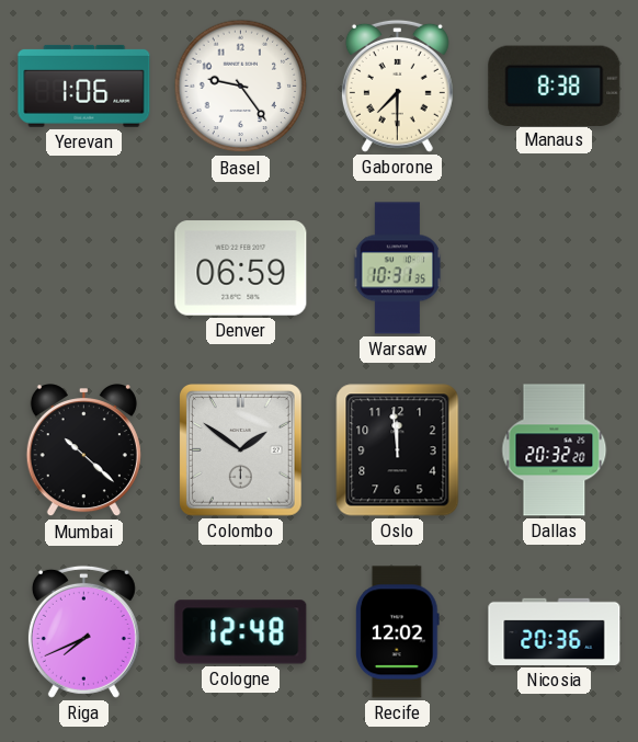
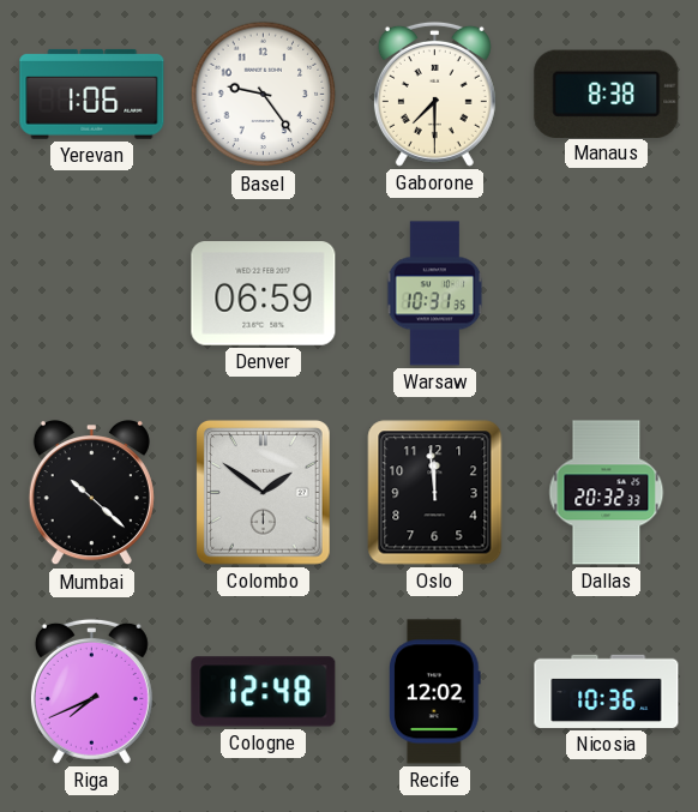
Dallas: 20:32:20 -> 20:32:33
Nicosia: 20:36 -> 10:36
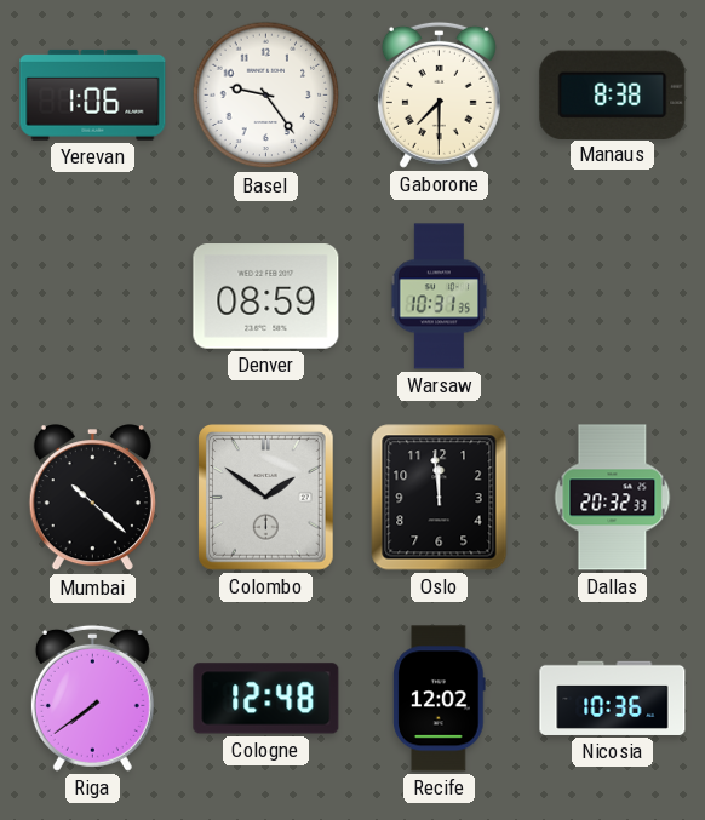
Denver: 06:59 -> 08:59
Riga: 7:41 -> 7:39
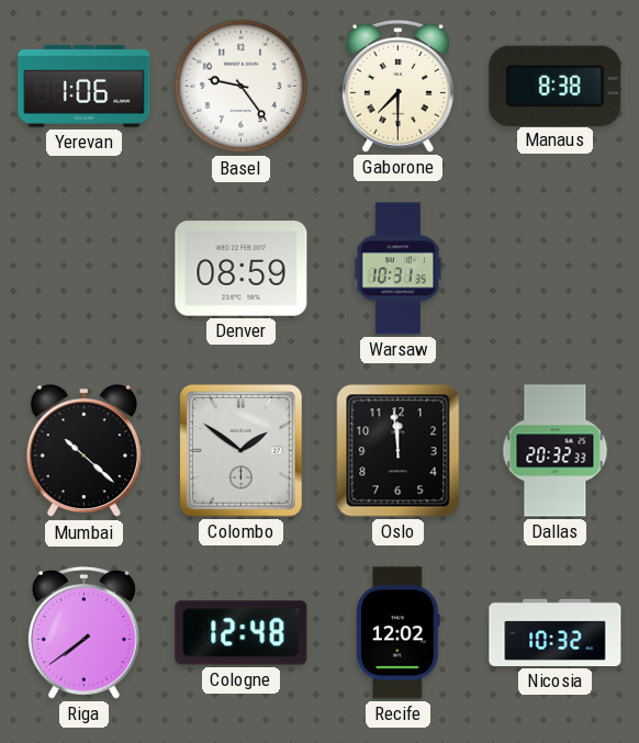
Nicosia: 10:36 -> 10:32
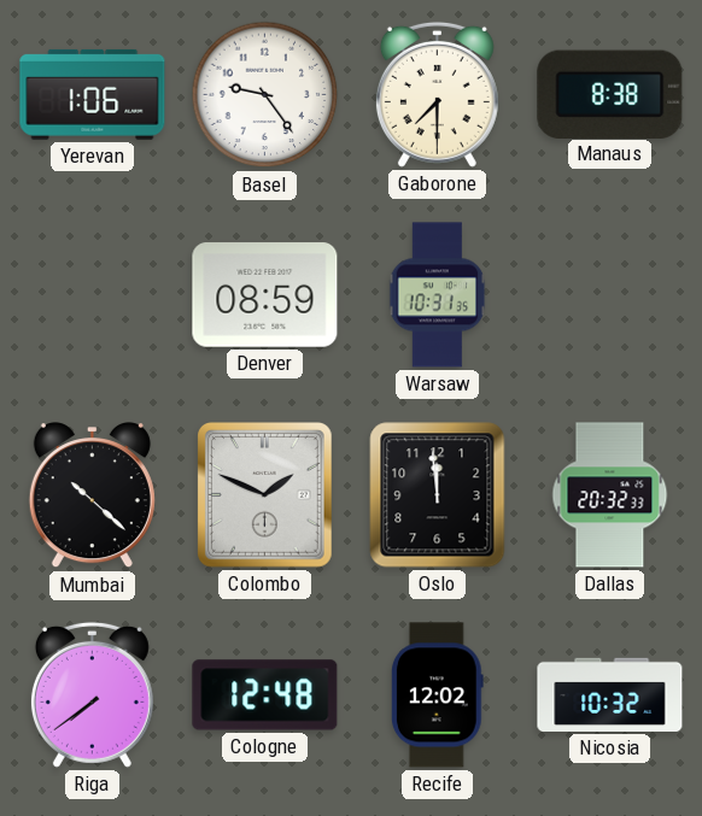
Colombo: 1:51 -> 1:49
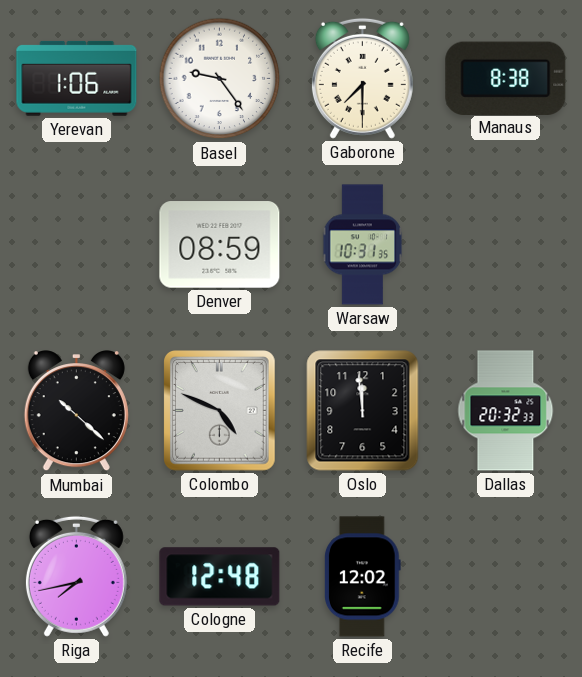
Colombo: 1:49 -> 4:49
Riga: 7:39 -> 7:43
Nicosia: 10:32 -> none
